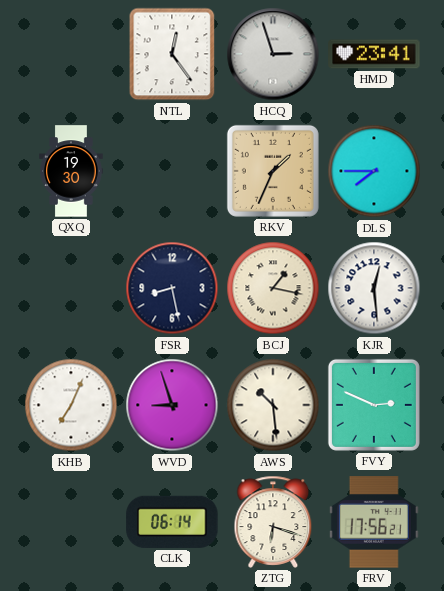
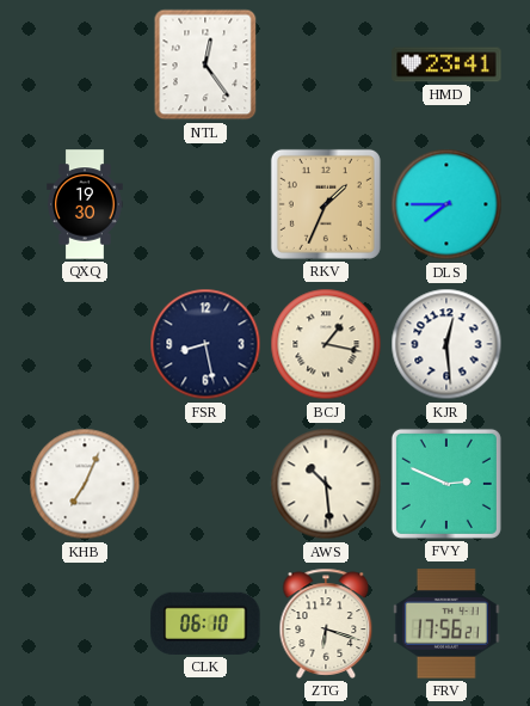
HCQ: 2:57 -> none
WVD: 8:57 -> none
CLK: 06:14 -> 06:10
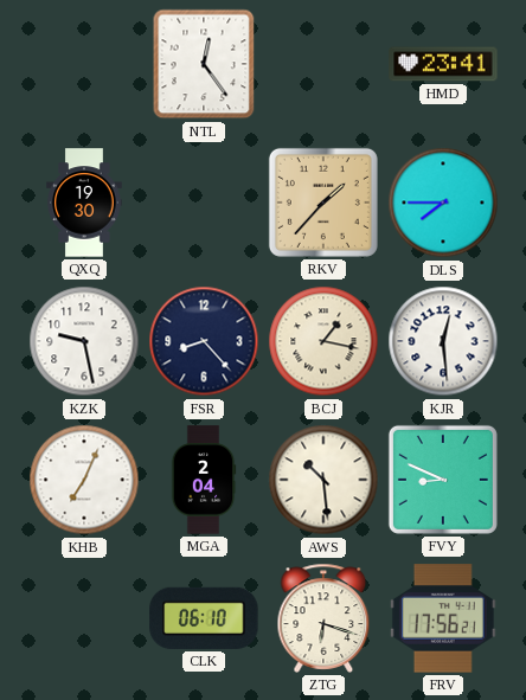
RKV: 1:34 -> 1:37
KZK: none -> 9:28
FSR: 8:28 -> 8:23
MGA: none -> 2:04
FVY: 2:49 -> 8:49
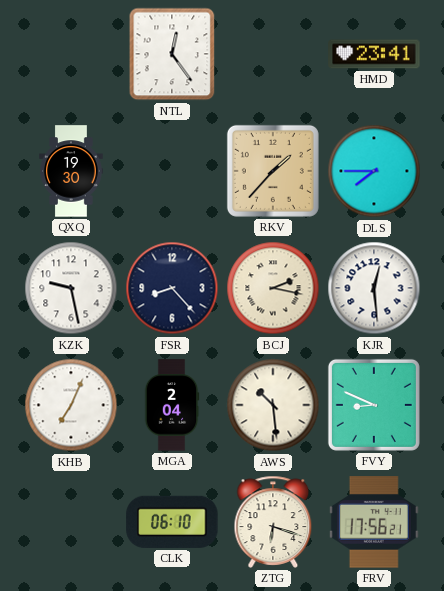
BCJ: 1:17 -> 2:17
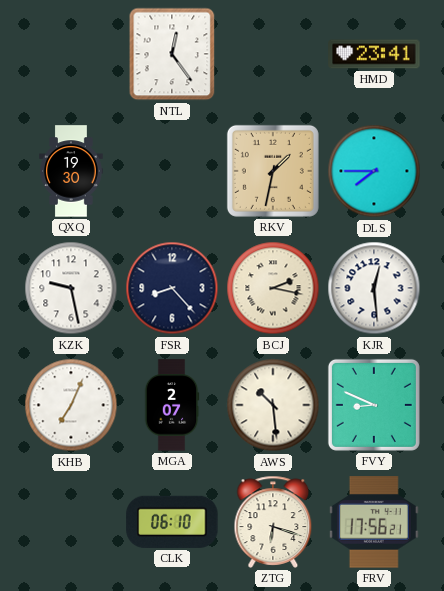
RKV: 1:37 -> 1:32
MGA: 2:04 -> 2:07
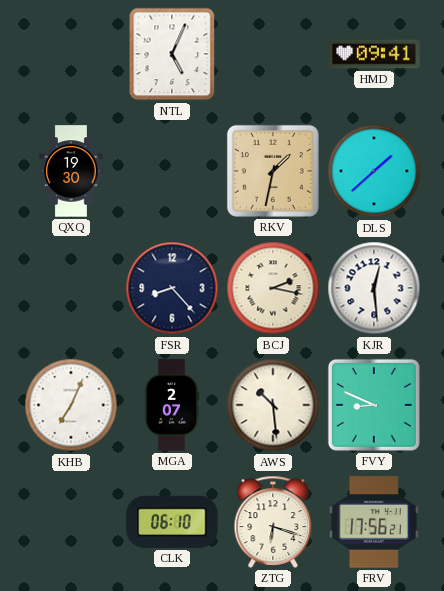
NTL: 12:24 -> 5:04
HMD: 23:41 -> 09:41
DLS: 7:45 -> 1:38
KZK: 9:28 -> none
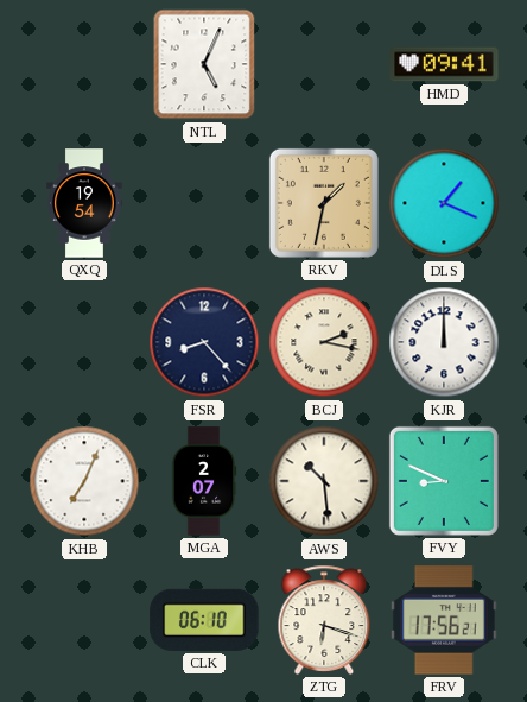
QXQ: 19:30 -> 19:54
DLS: 1:38 -> 1:19
KJR: 12:29 -> 12:00
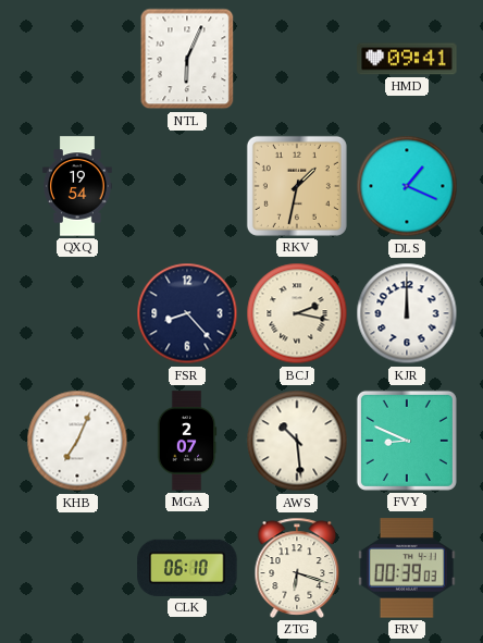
NTL: 5:04 -> 6:04
FRV: 17:56 -> 00:39
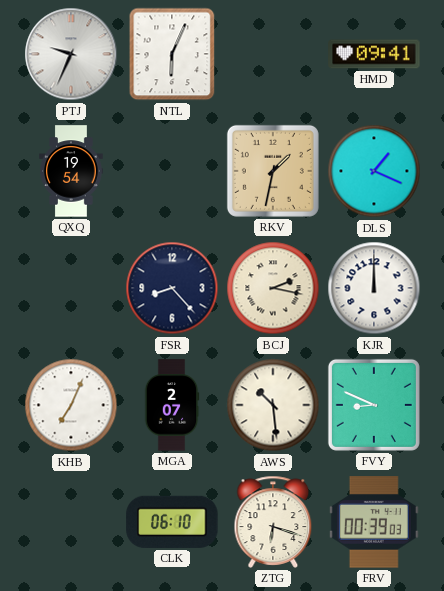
PTJ: none -> 9:34
